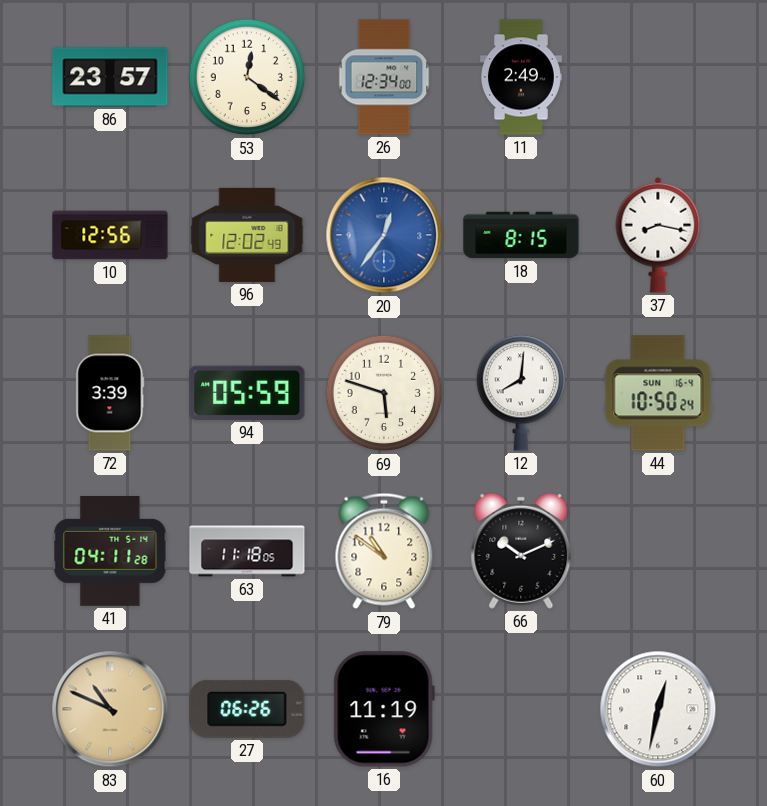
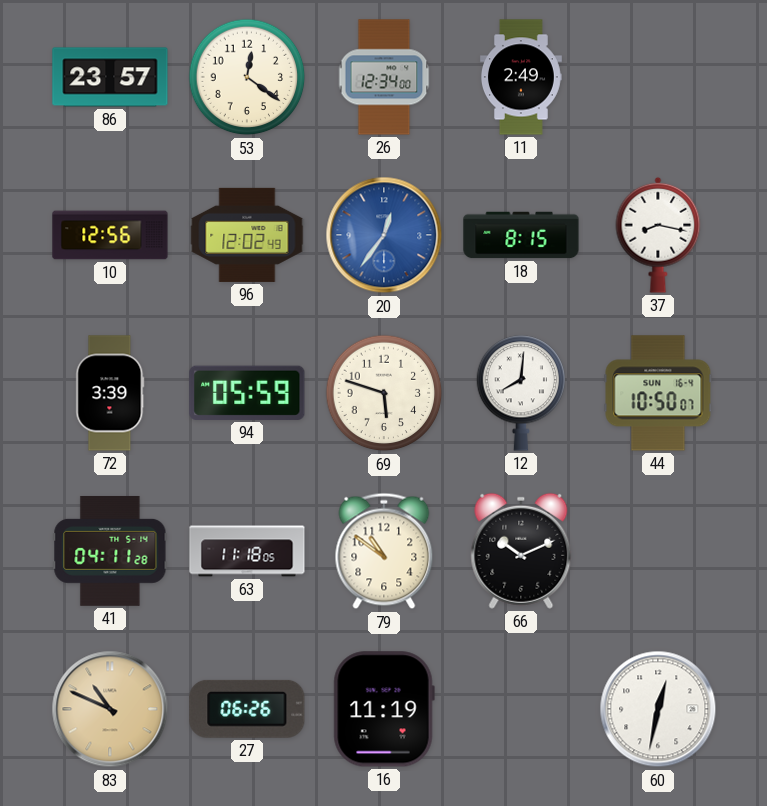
44: 10:50:24 -> 10:50:07
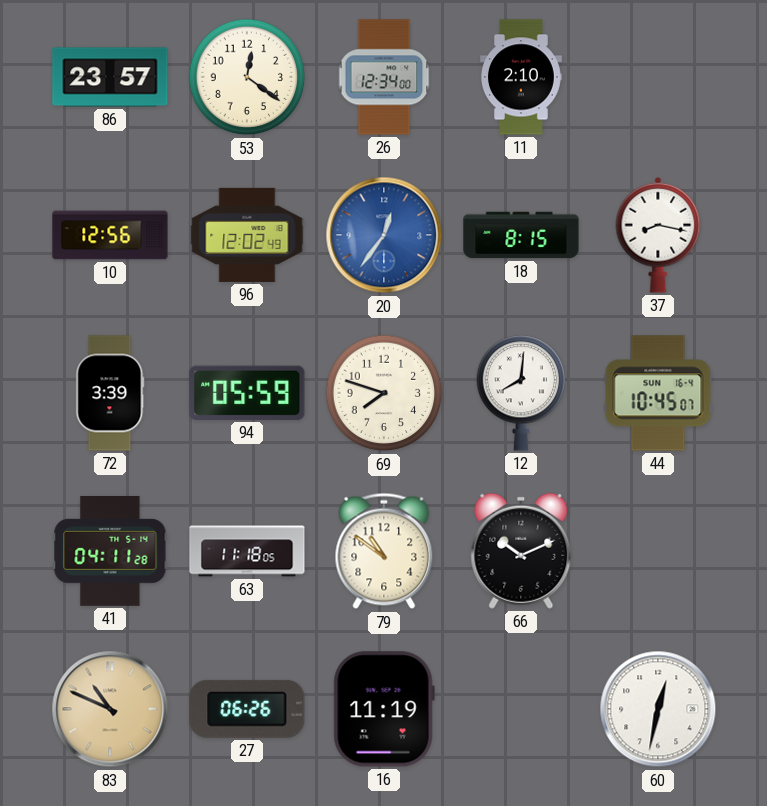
11: 2:49 -> 2:10
69: 5:48 -> 7:48
44: 10:50 -> 10:45
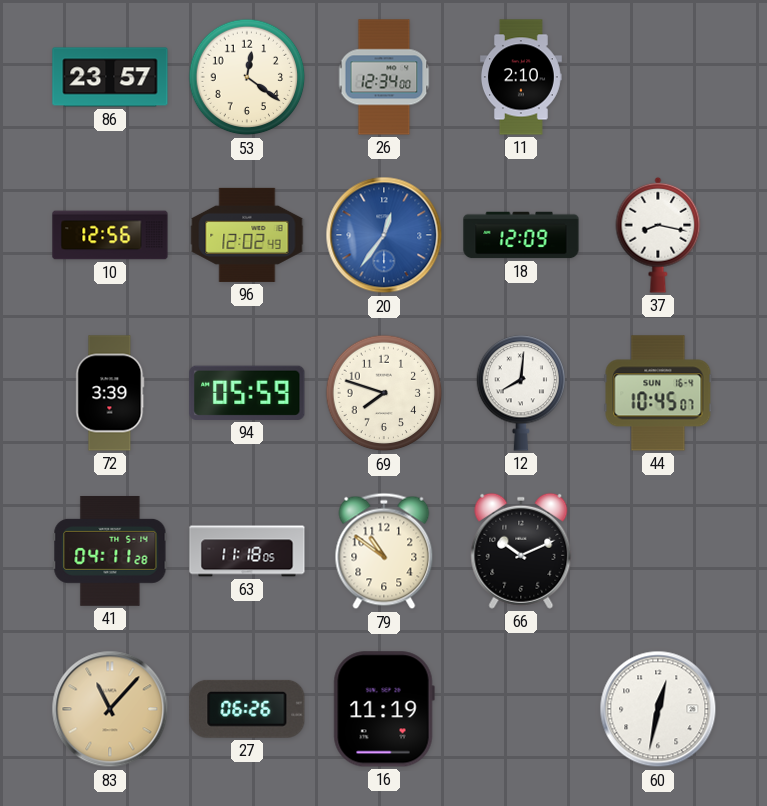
18: 8:15 -> 12:09
83: 10:49 -> 11:07
